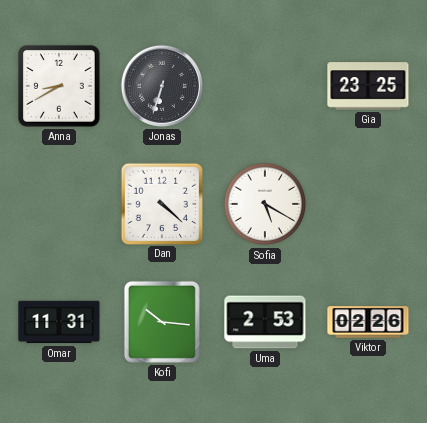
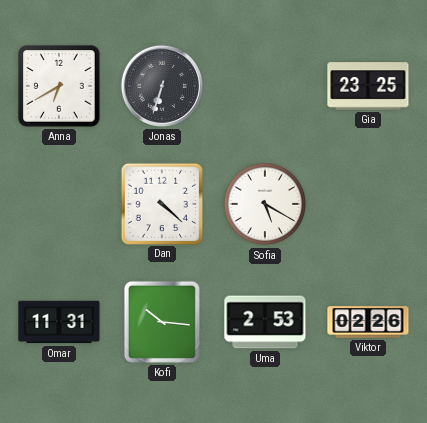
Anna: 8:40 -> 6:40
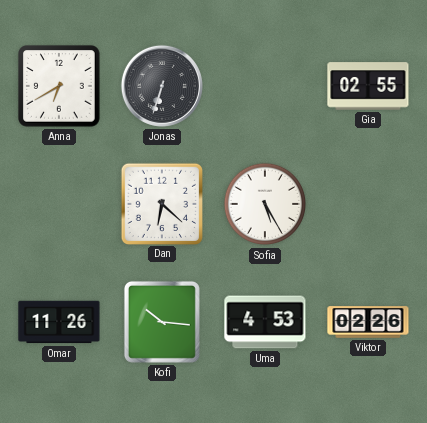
Gia: 23:25 -> 02:55
Dan: 4:22 -> 6:22
Sofia: 5:20 -> 5:25
Omar: 11:31 -> 11:26
Uma: 2:53 -> 4:53
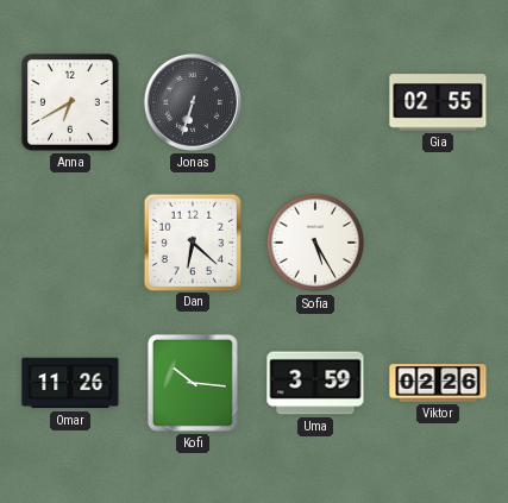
Uma: 4:53 -> 3:59
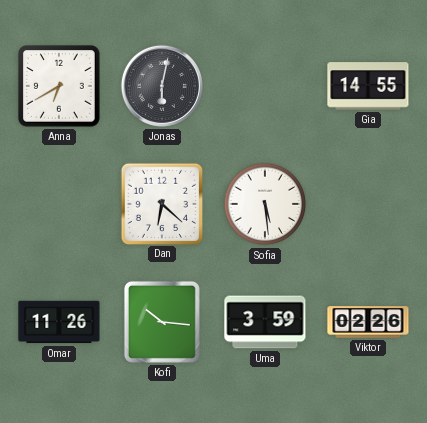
Jonas: 6:33 -> 6:02
Gia: 02:55 -> 14:55
Sofia: 5:25 -> 5:29
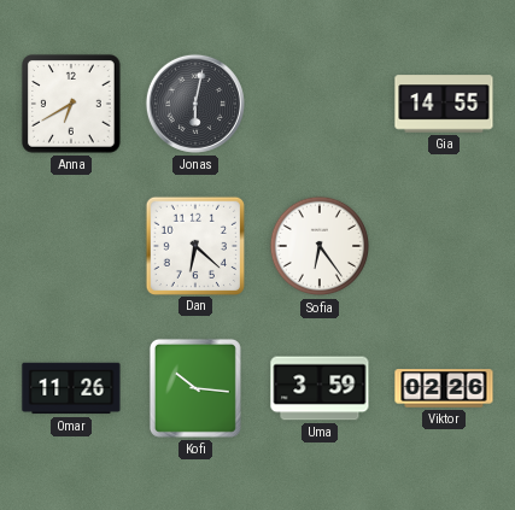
Sofia: 5:29 -> 6:24
